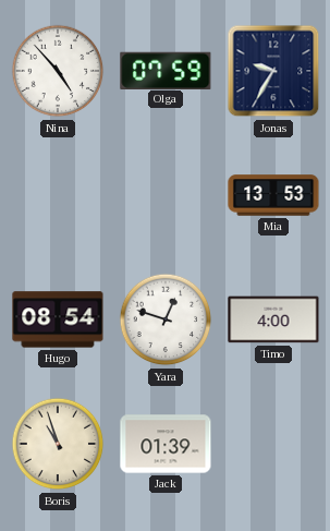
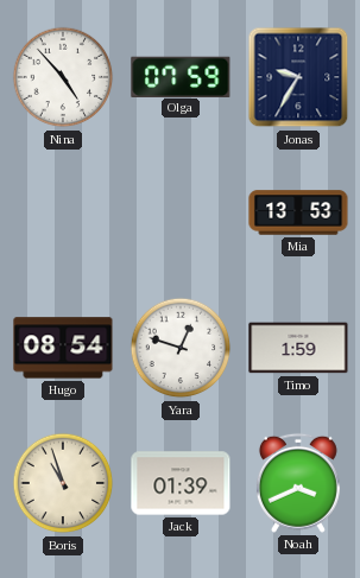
Timo: 4:00 -> 1:59
Noah: none -> 3:41
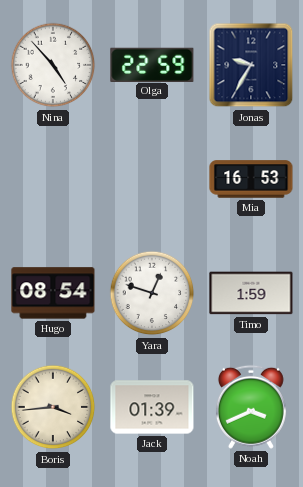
Olga: 07:59 -> 22:59
Mia: 13:53 -> 16:53
Boris: 10:57 -> 3:44
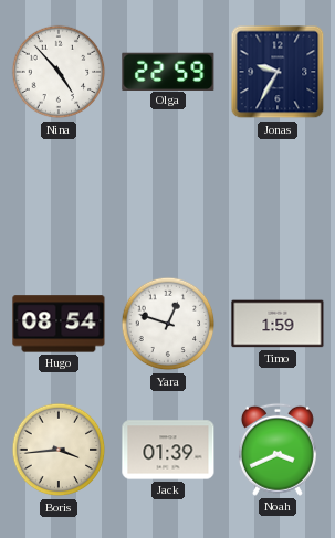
Mia: 16:53 -> none
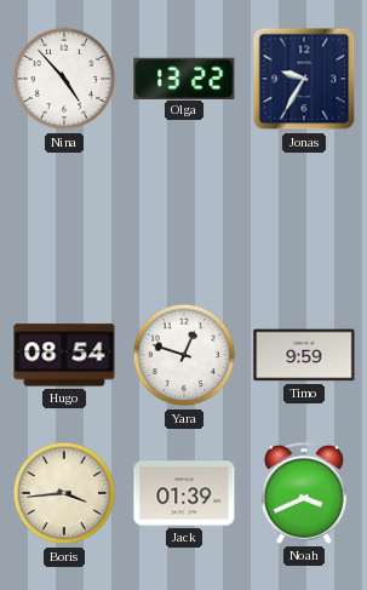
Olga: 22:59 -> 13:22
Timo: 1:59 -> 9:59
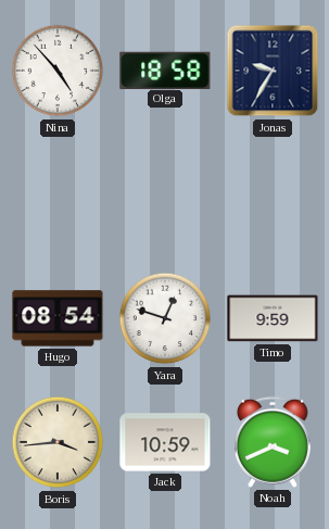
Olga: 13:22 -> 18:58
Jack: 01:39 -> 10:59
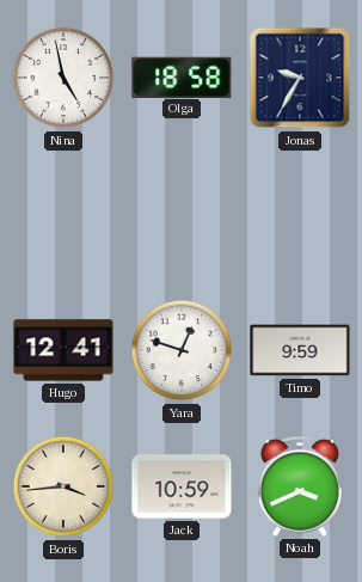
Nina: 4:53 -> 4:58
Hugo: 08:54 -> 12:41
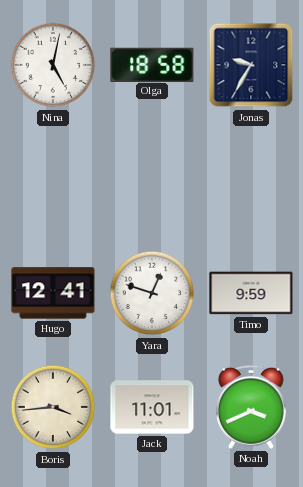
Nina: 4:58 -> 5:02
Jack: 10:59 -> 11:01
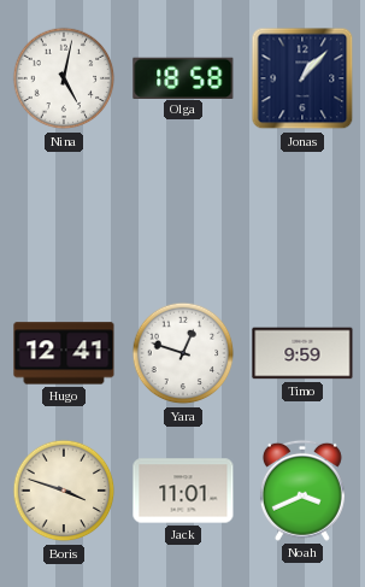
Jonas: 9:35 -> 1:07
Boris: 3:44 -> 3:48
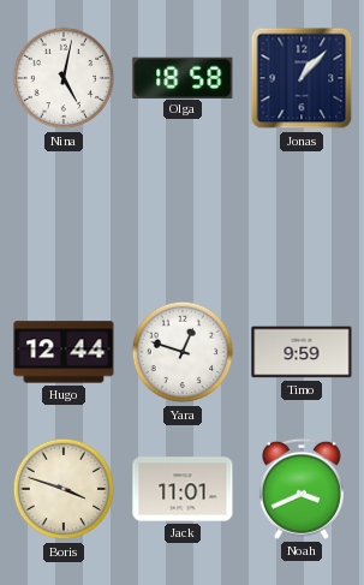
Hugo: 12:41 -> 12:44
